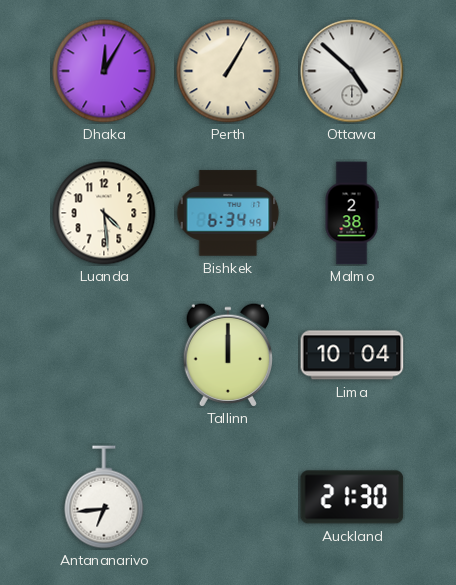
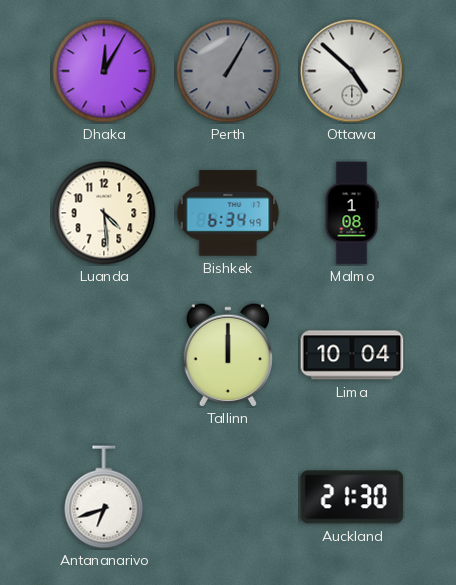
Perth dial: cream -> grey
Malmo: 2:38 -> 1:08
Antananarivo: 6:44 -> 6:42
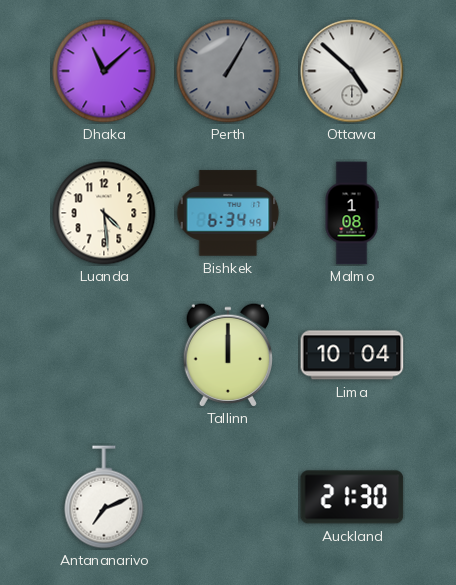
Dhaka: 12:05 -> 11:08
Antananarivo: 6:42 -> 7:11
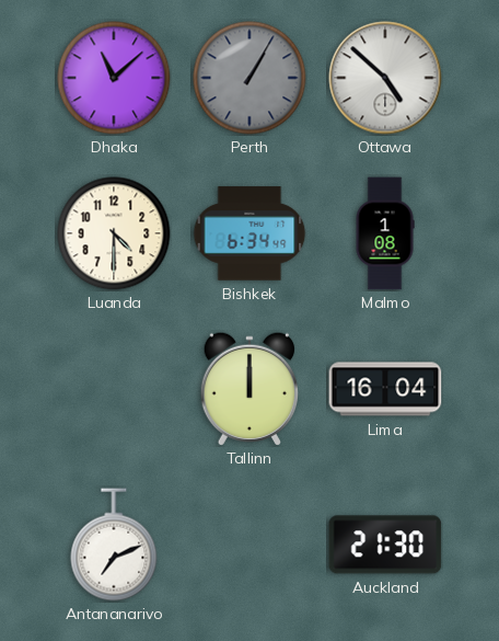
Luanda: 4:29 -> 4:30
Lima: 10:04 -> 16:04
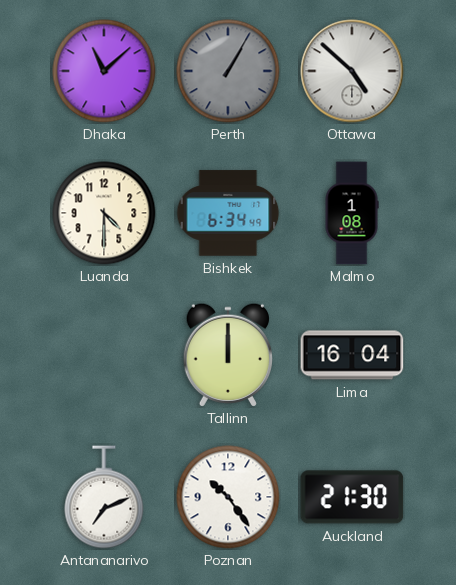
Poznan: none -> 10:24
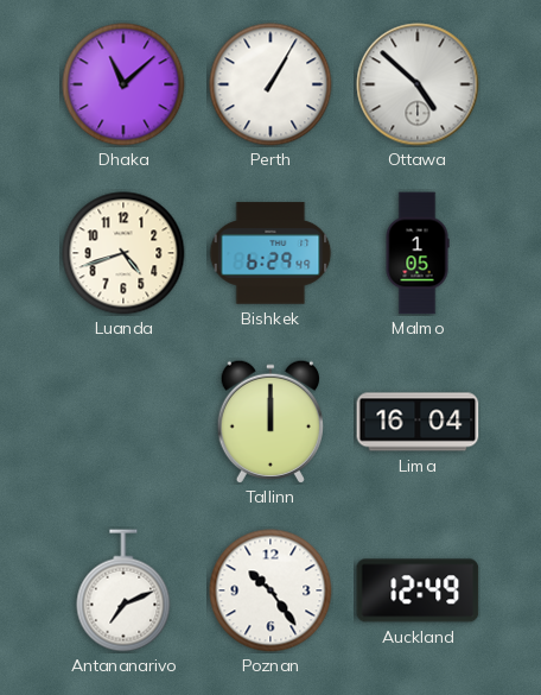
Perth dial: grey -> white
Luanda: 4:30 -> 4:42
Bishkek: 6:34 -> 6:29
Malmo: 1:08 -> 1:05
Auckland: 21:30 -> 12:49
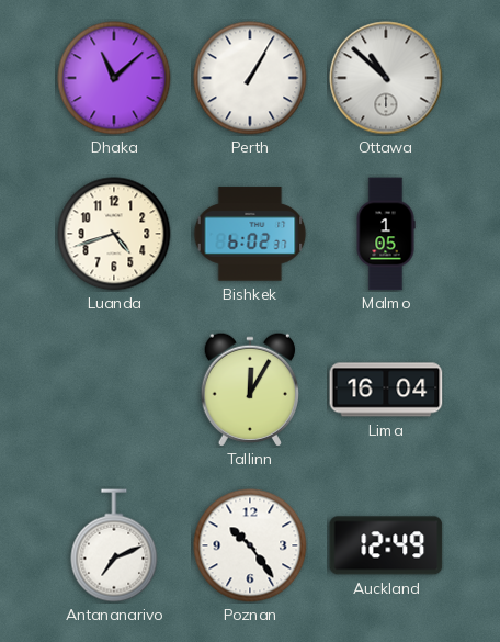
Ottawa: 4:52 -> 10:52
Bishkek: 6:29 -> 6:02
Tallinn: 12:00 -> 12:05
